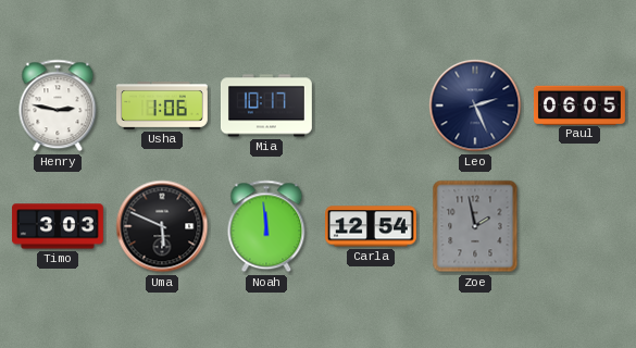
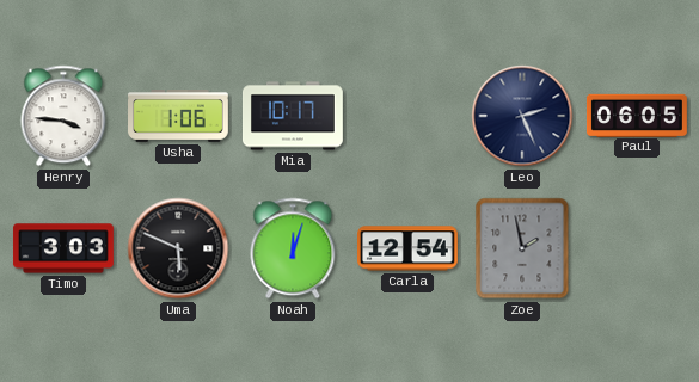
Henry: 2:47 -> 3:46
Noah: 11:59 -> 12:03
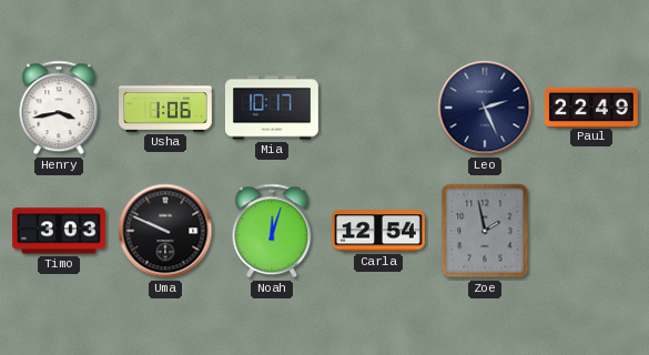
Henry: 3:46 -> 3:43
Paul: 06:05 -> 22:49
Uma: 5:49 -> 9:49
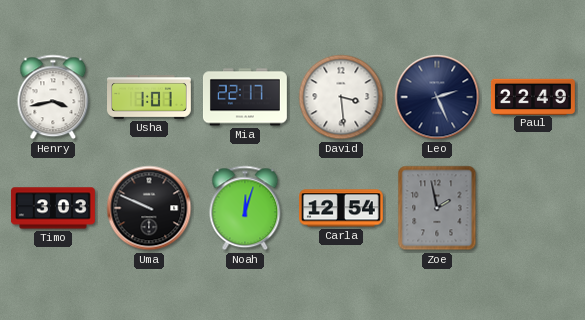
Usha: 1:06 -> 1:01
Mia: 10:17 -> 22:17
David: none -> 3:29
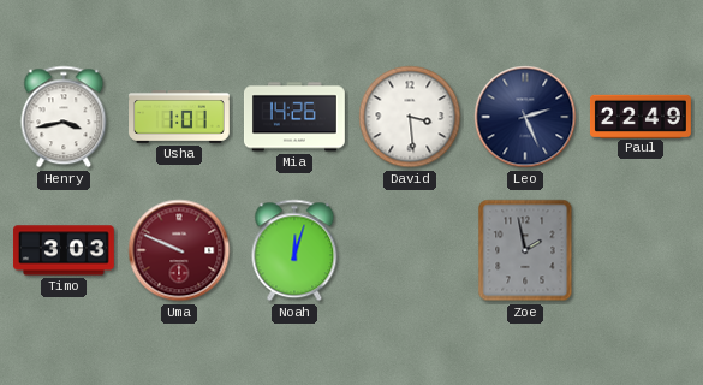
Mia: 22:17 -> 14:26
Uma dial: black -> burgundy
Carla: 12:54 -> none
